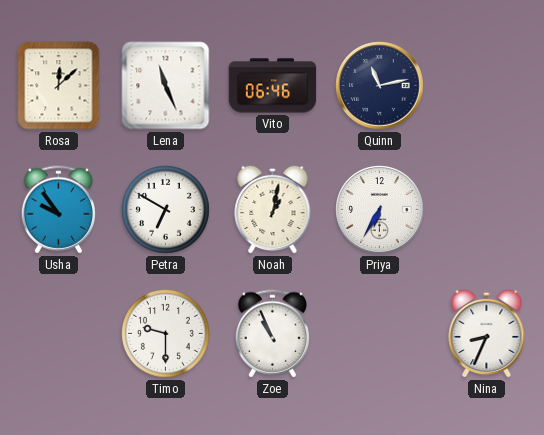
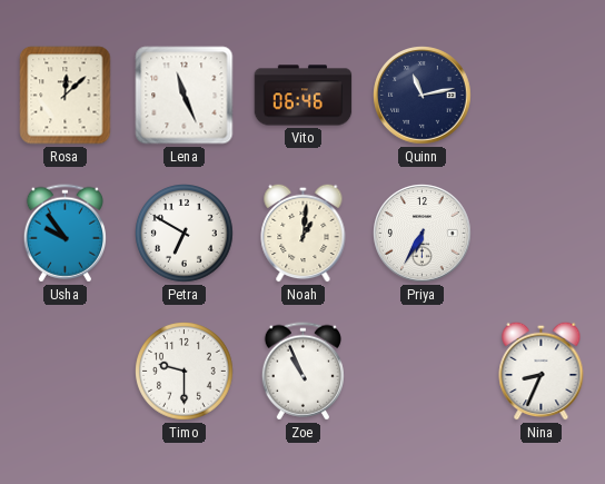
Noah: 1:02 -> 1:01
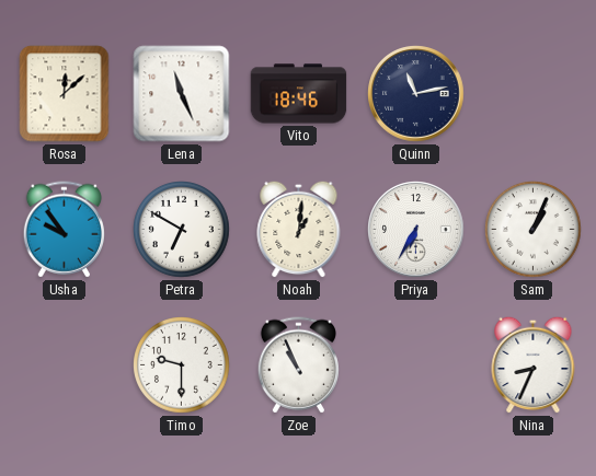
Vito: 06:46 -> 18:46
Sam: none -> 1:04
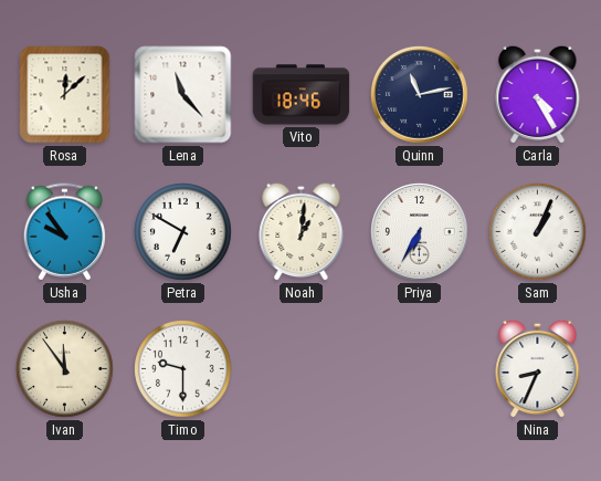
Lena: 11:26 -> 11:23
Carla: none -> 4:25
Ivan: none -> 11:54
Zoe: 10:56 -> none
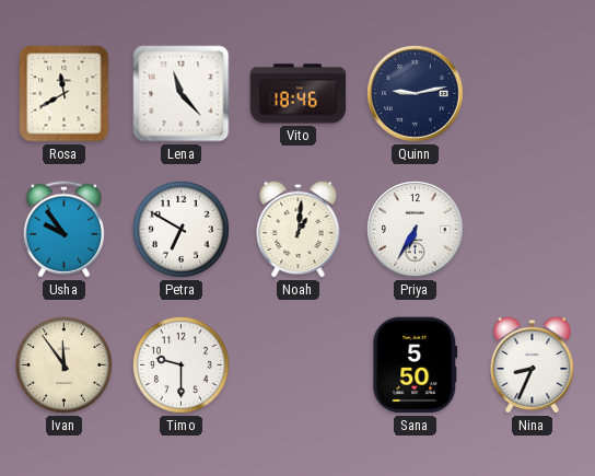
Rosa: 12:08 -> 11:40
Quinn: 11:13 -> 9:13
Carla: 4:25 -> none
Sam: 1:04 -> none
Sana: none -> 5:50
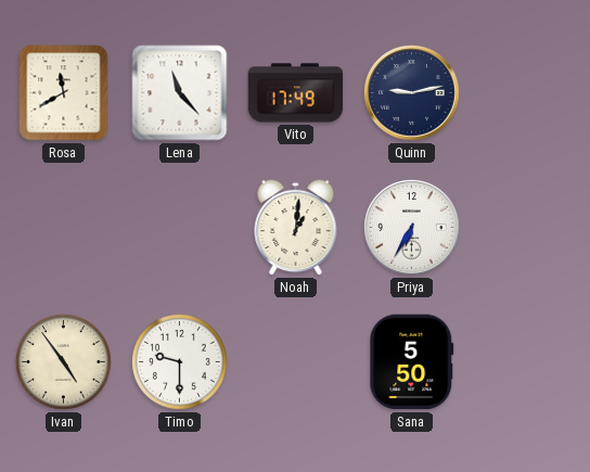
Vito: 18:46 -> 17:49
Usha: 9:54 -> none
Petra: 6:50 -> none
Ivan: 11:54 -> 4:54
Nina: 8:34 -> none
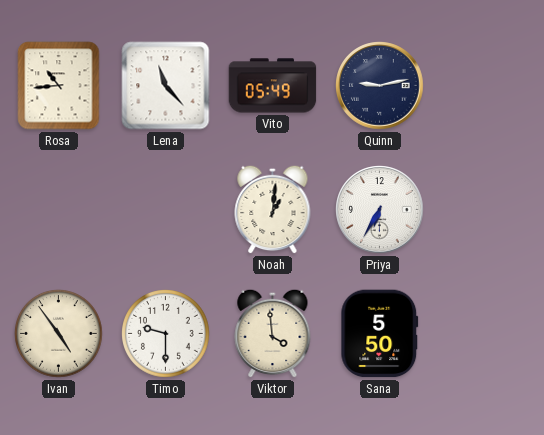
Rosa: 11:40 -> 10:44
Vito: 17:49 -> 05:49
Viktor: none -> 3:59
